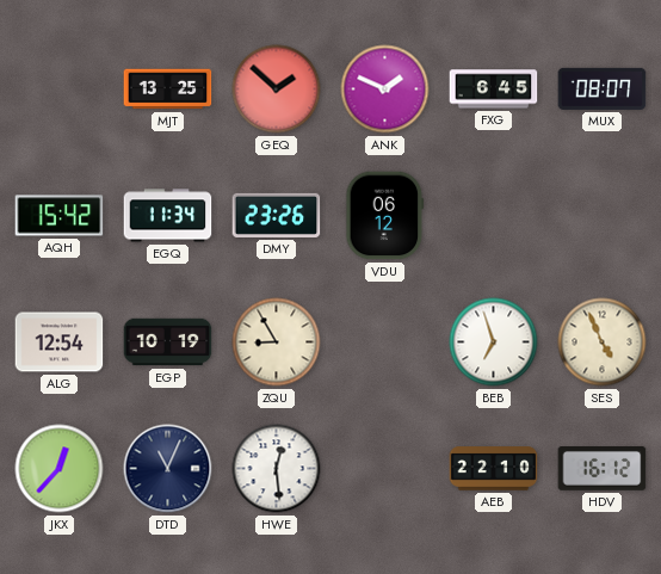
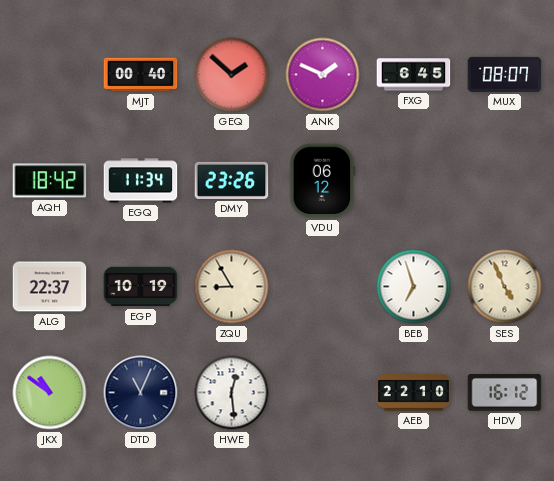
MJT: 13:25 -> 00:40
AQH: 15:42 -> 18:42
ALG: 12:54 -> 22:37
JKX: 12:37 -> 10:51
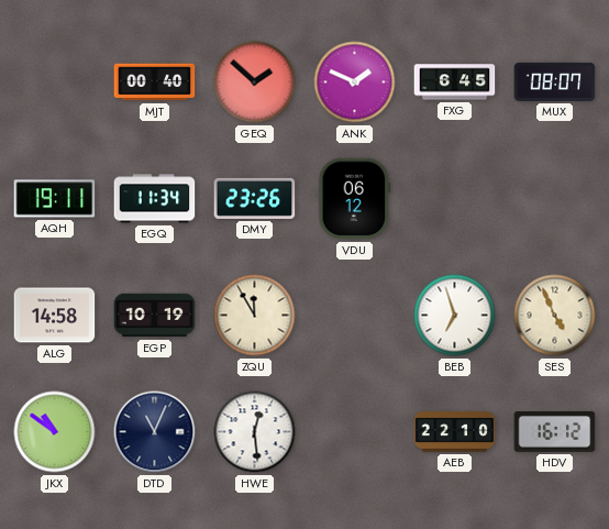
AQH: 18:42 -> 19:11
ALG: 22:37 -> 14:58
ZQU: 8:55 -> 11:55
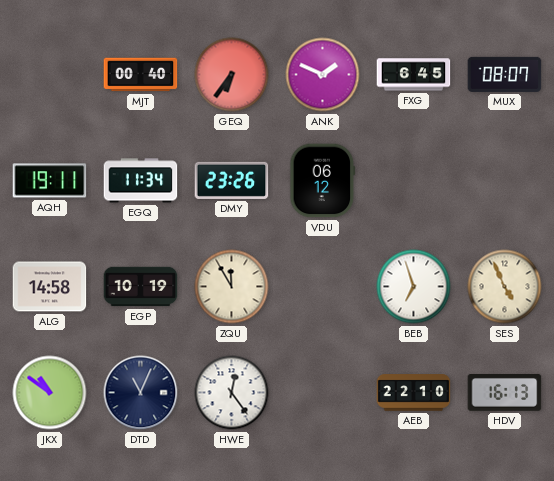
GEQ: 1:52 -> 6:36
HWE: 12:29 -> 12:24
HDV: 16:12 -> 16:13
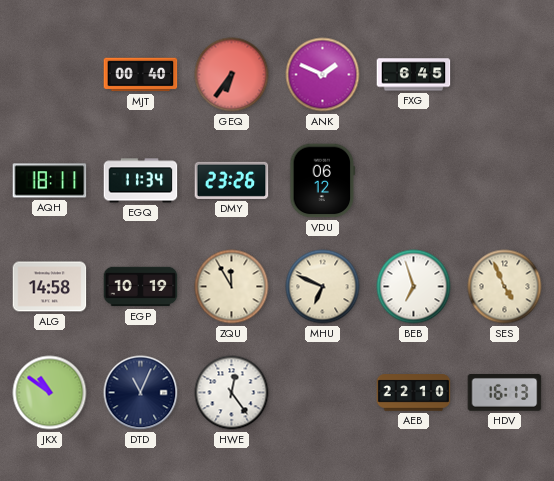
MUX: 08:07 -> none
AQH: 19:11 -> 18:11
MHU: none -> 6:49
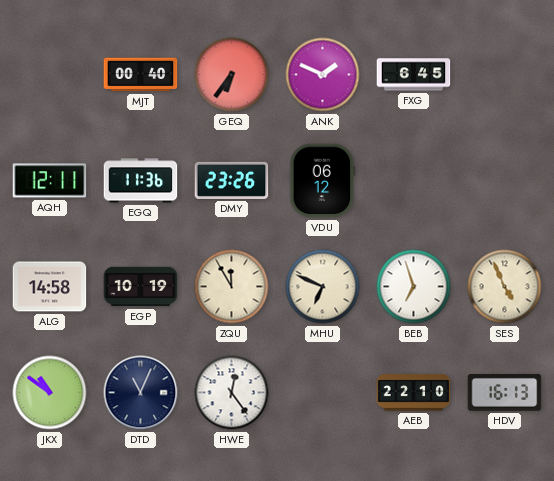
AQH: 18:11 -> 12:11
EGQ: 11:34 -> 11:36
